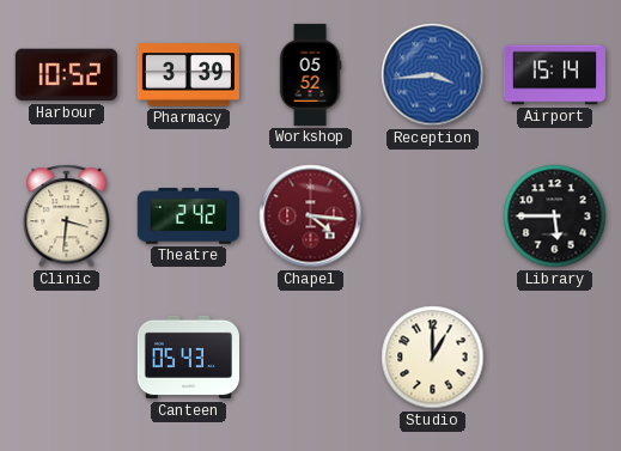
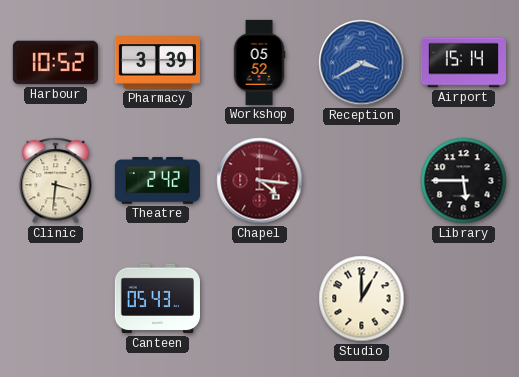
Reception: 3:44 -> 3:40
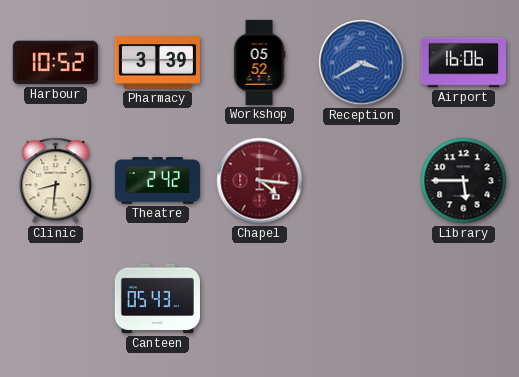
Airport: 15:14 -> 16:06
Clinic: 3:31 -> 8:31
Studio: 1:00 -> none
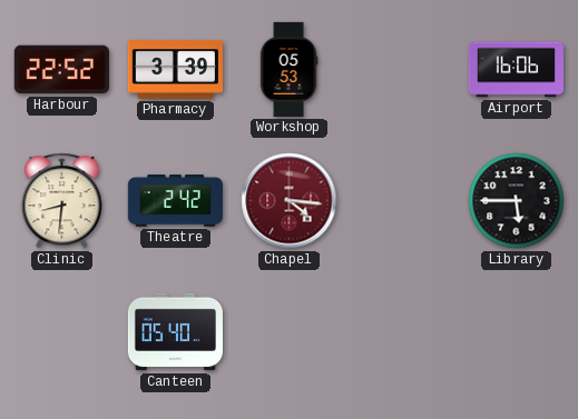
Harbour: 10:52 -> 22:52
Workshop: 05:52 -> 05:53
Reception: 3:40 -> none
Canteen: 05:43 -> 05:40
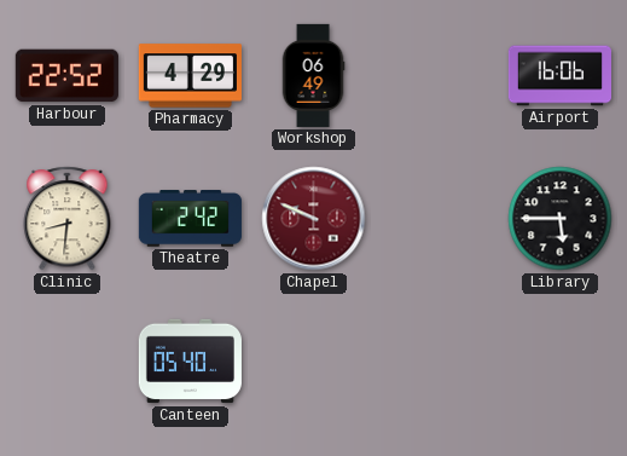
Pharmacy: 3:39 -> 4:29
Workshop: 05:53 -> 06:49
Chapel: 4:16 -> 9:49
